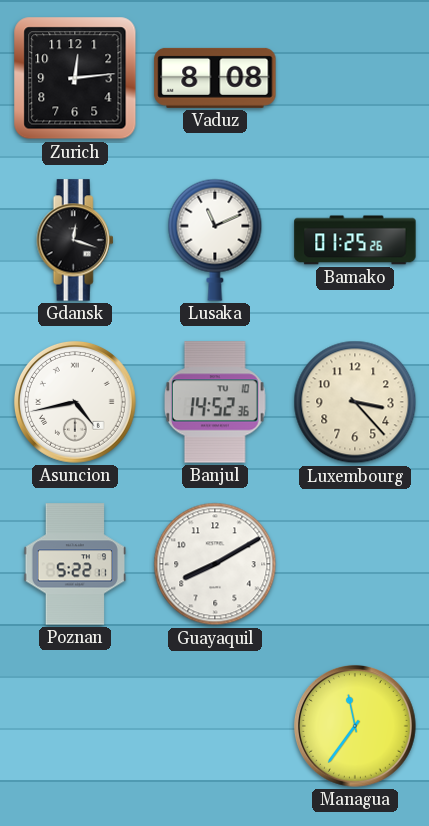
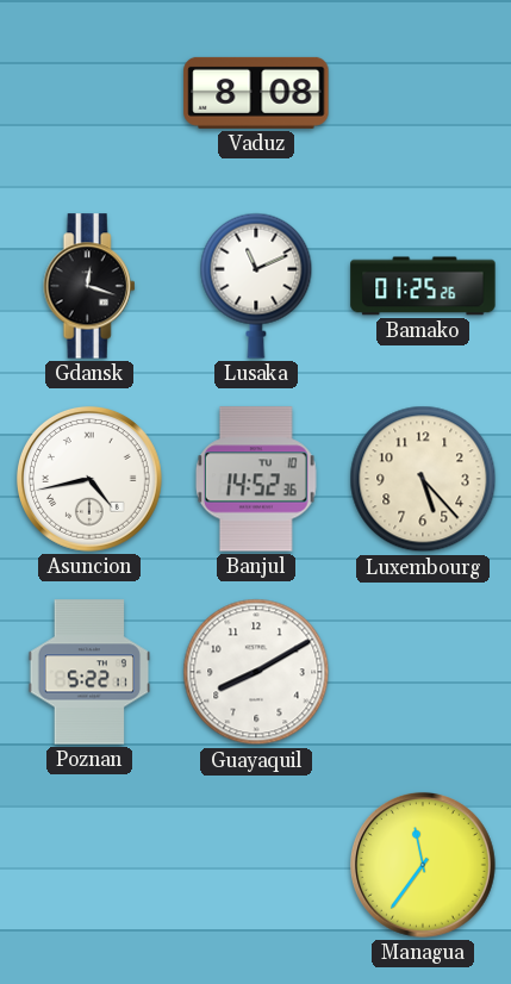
Zurich: 12:14 -> none
Luxembourg: 3:23 -> 5:23
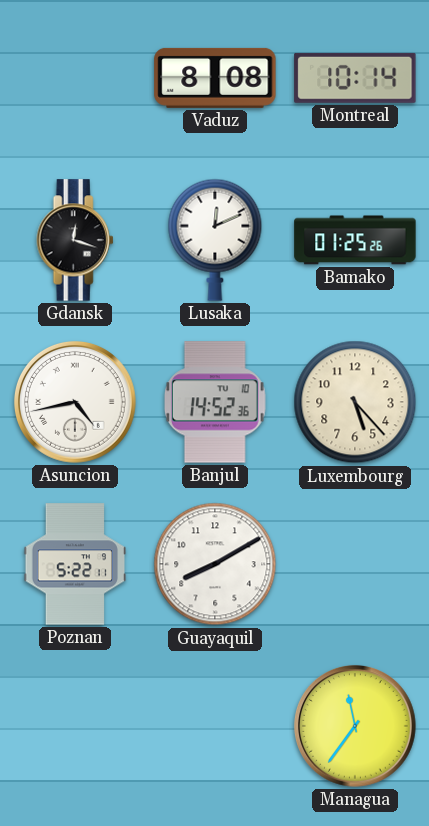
Montreal: none -> 10:14
Lusaka: 11:11 -> 12:11
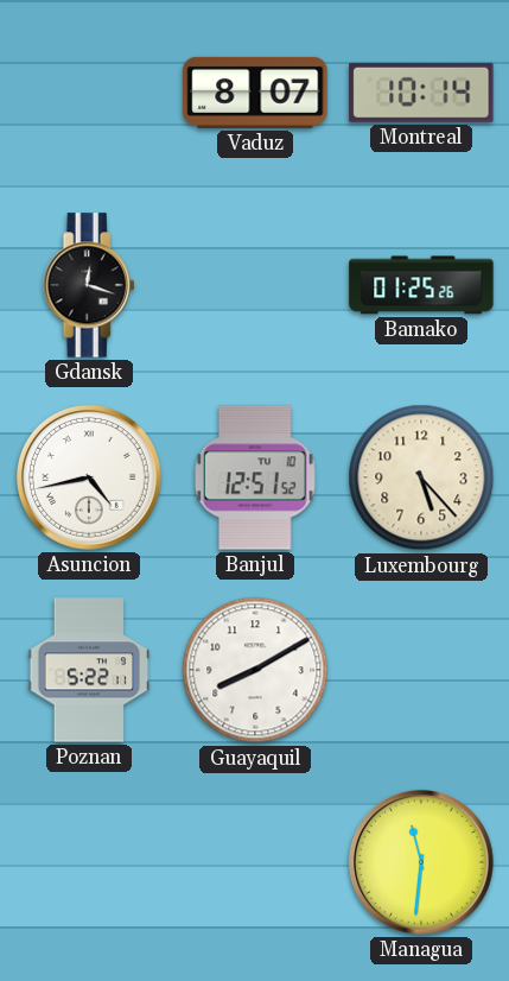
Vaduz: 8:08 -> 8:07
Lusaka: 12:11 -> none
Banjul: 14:52 -> 12:51
Managua: 11:36 -> 11:31
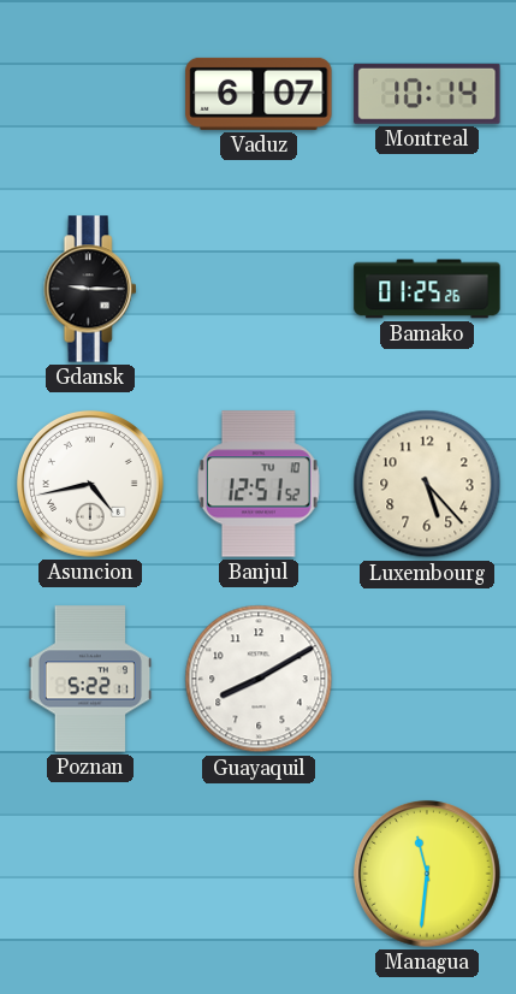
Vaduz: 8:07 -> 6:07
Gdansk: 12:18 -> 9:15
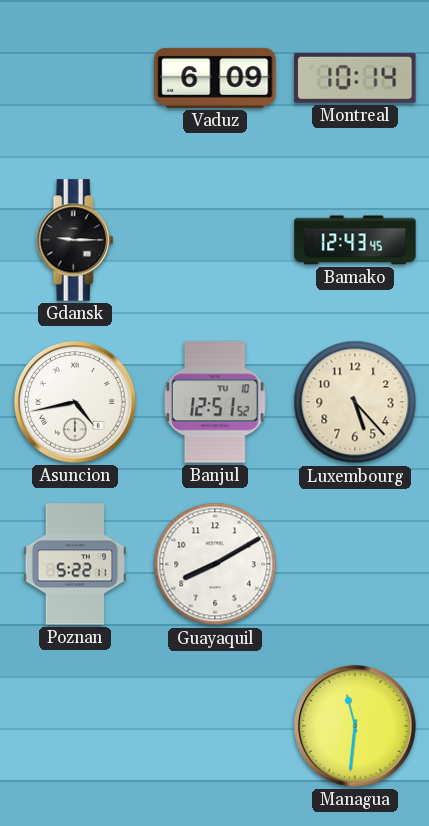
Vaduz: 6:07 -> 6:09
Bamako: 01:25 -> 12:43
